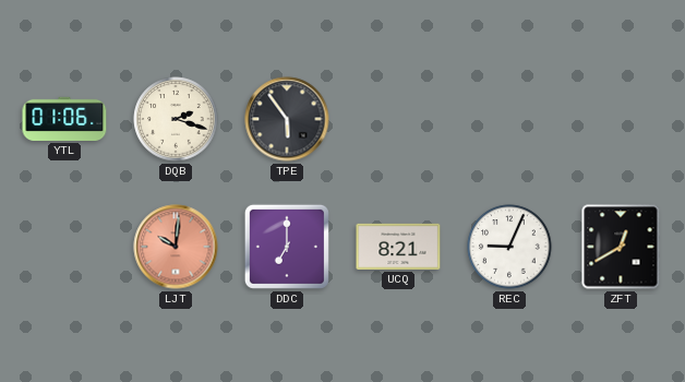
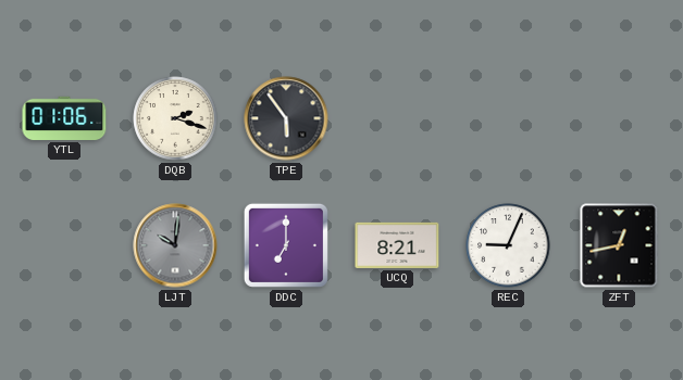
LJT dial: salmon -> grey
ZFT: 12:40 -> 12:43
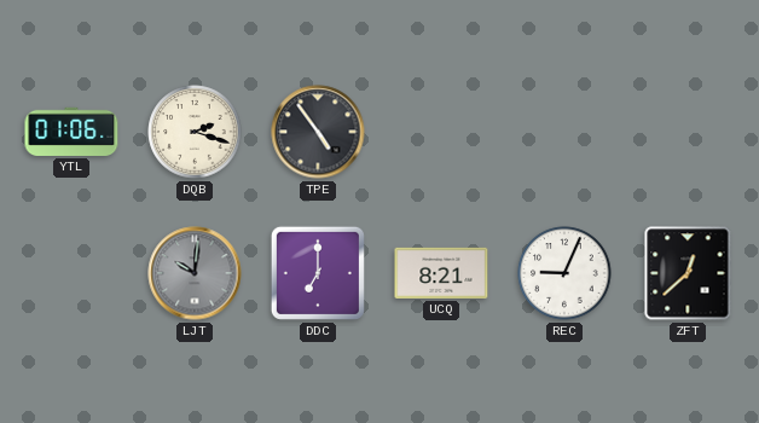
TPE: 5:54 -> 4:54
ZFT: 12:43 -> 12:38
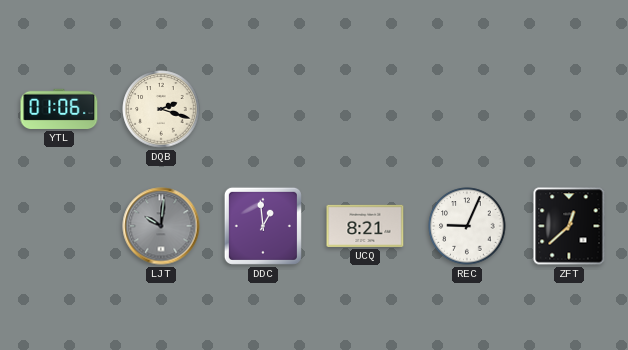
TPE: 4:54 -> none
DDC: 7:00 -> 12:59
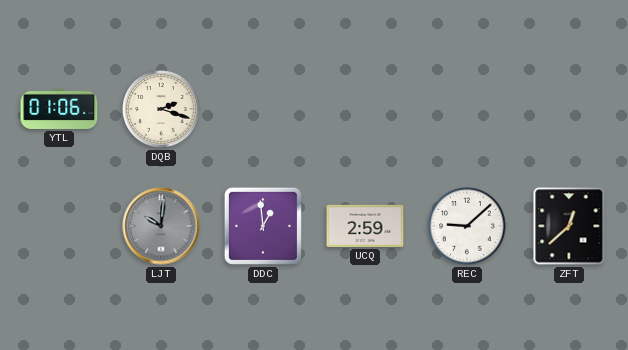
UCQ: 8:21 -> 2:59
REC: 9:04 -> 9:08
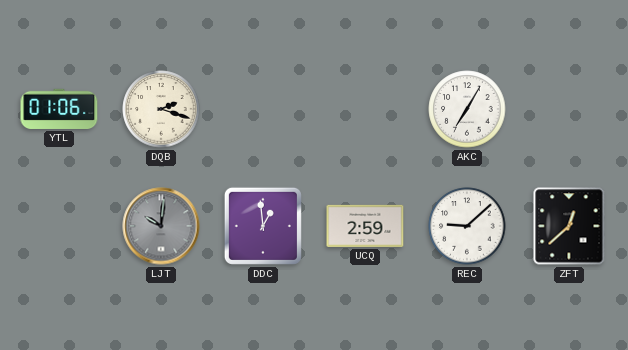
AKC: none -> 7:05
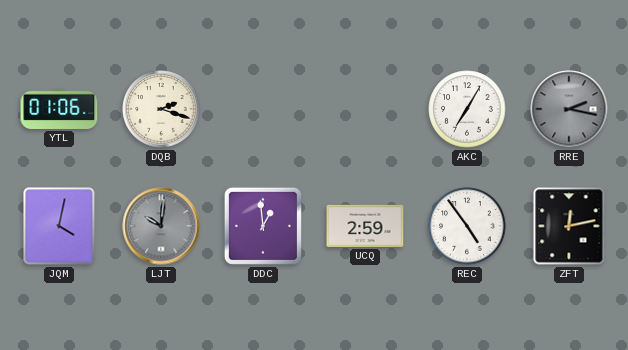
RRE: none -> 2:17
JQM: none -> 4:02
REC: 9:08 -> 4:54
ZFT: 12:38 -> 12:13
